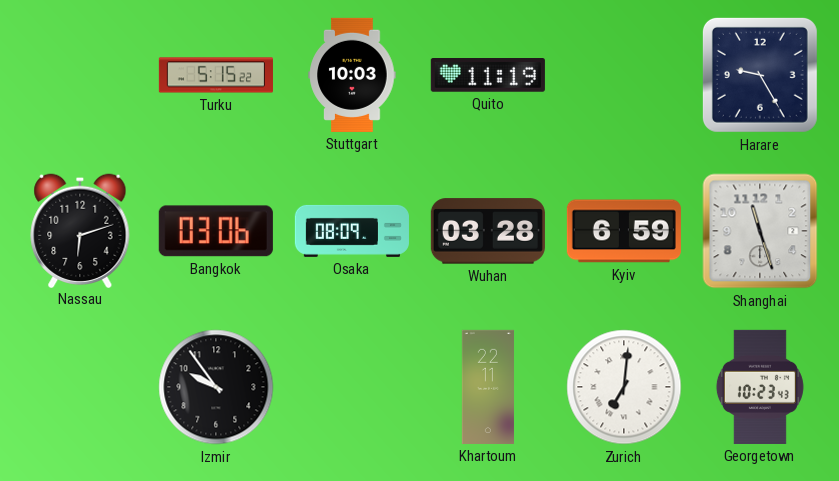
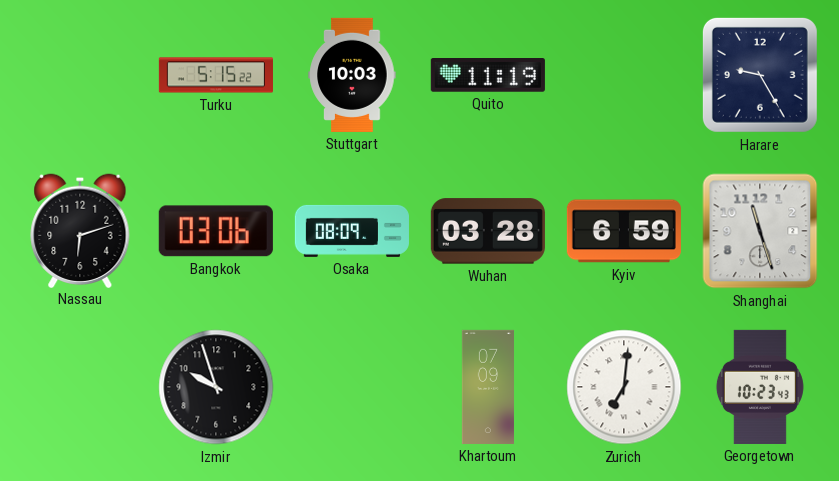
Izmir: 9:54 -> 9:57
Khartoum: 22:11 -> 07:09
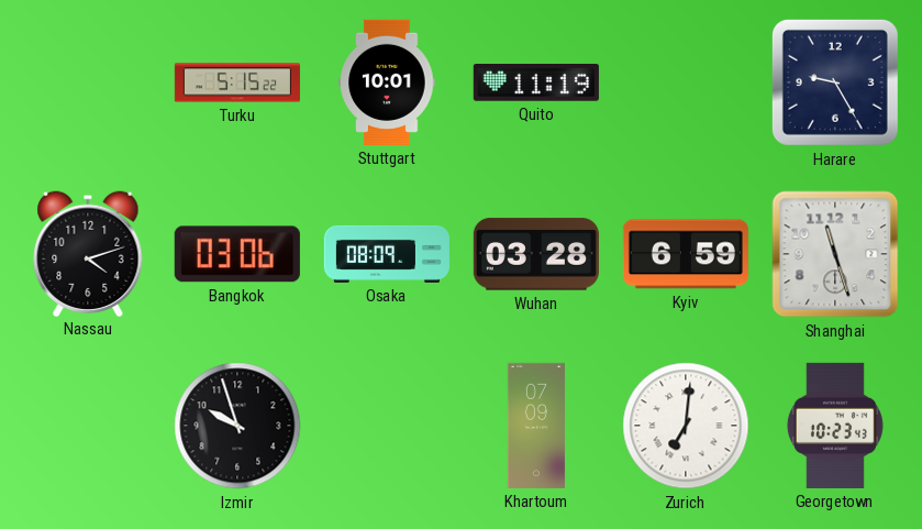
Stuttgart: 10:03 -> 10:01
Nassau: 6:12 -> 4:12
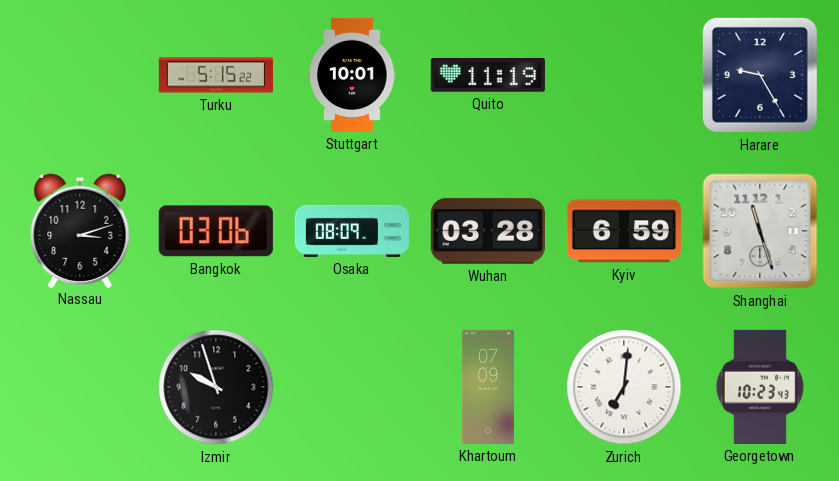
Nassau: 4:12 -> 3:12
